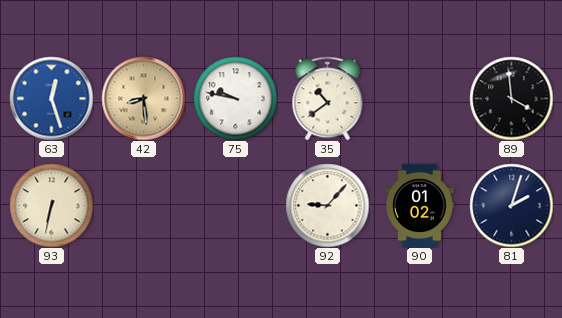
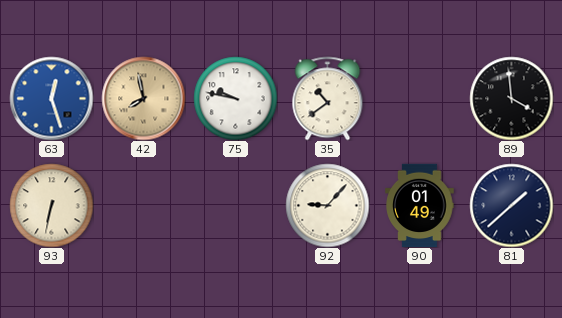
42: 8:29 -> 7:58
90: 01:02 -> 01:49
81: 2:03 -> 1:38
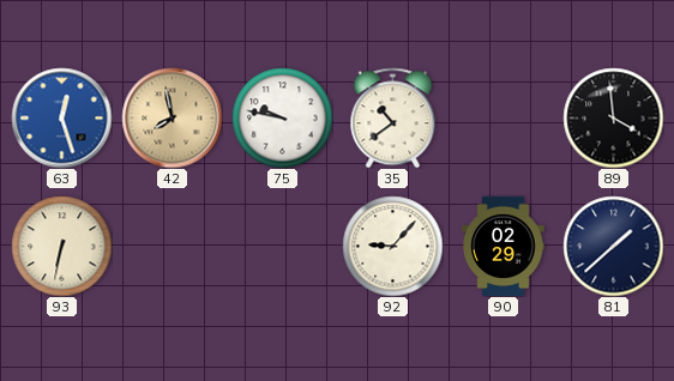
90: 01:49 -> 02:29
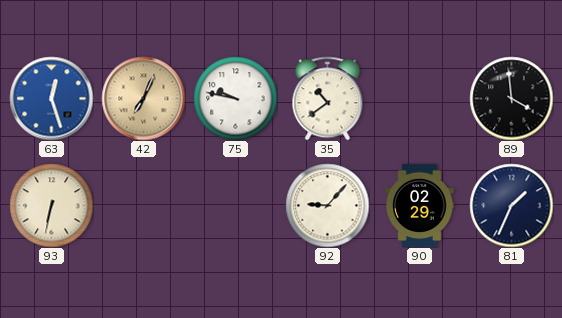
42: 7:58 -> 7:04
81: 1:38 -> 1:34
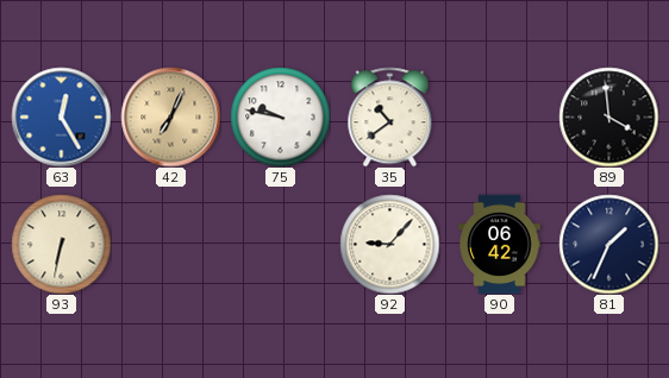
63: 12:27 -> 12:25
90: 02:29 -> 06:42
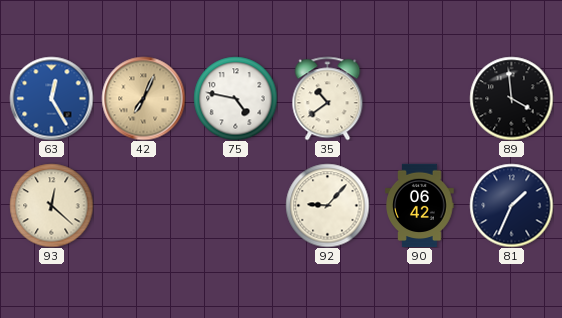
75: 9:47 -> 4:47
93: 6:32 -> 12:22
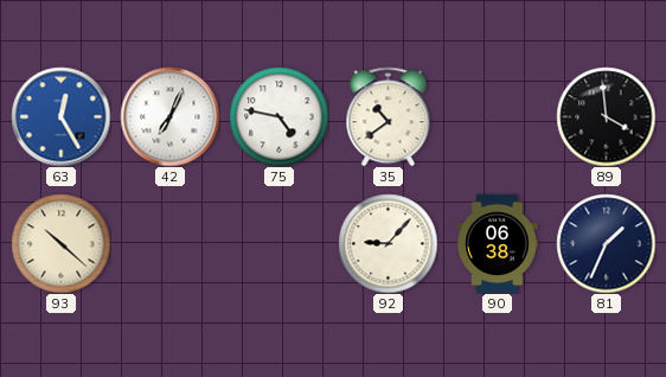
42 dial: champagne -> white
93: 12:22 -> 10:22
90: 06:42 -> 06:38
